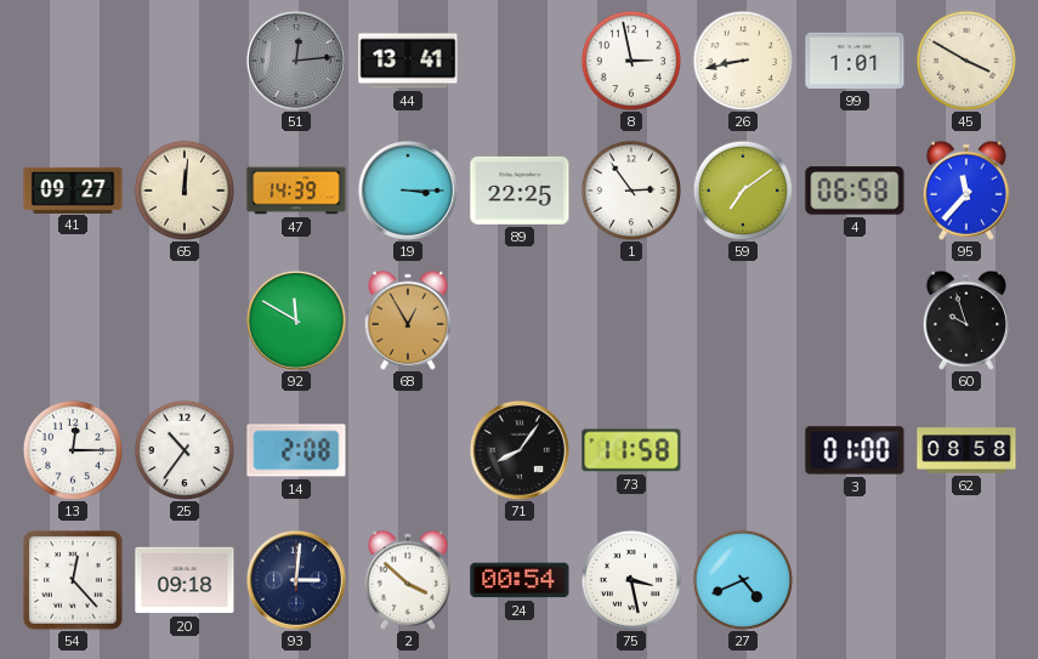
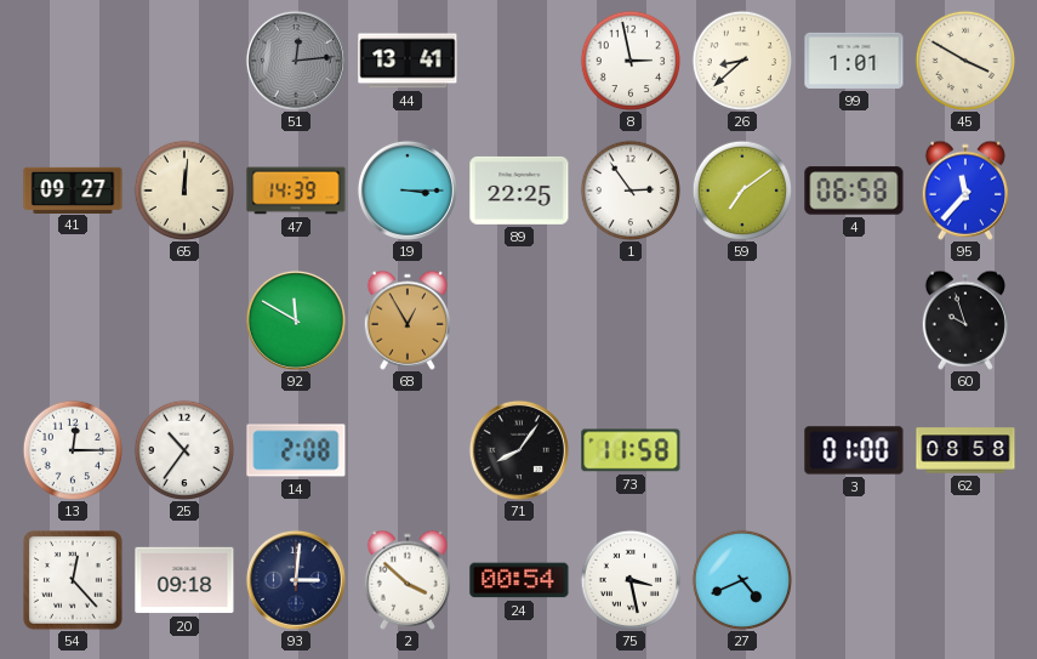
26: 8:43 -> 8:38
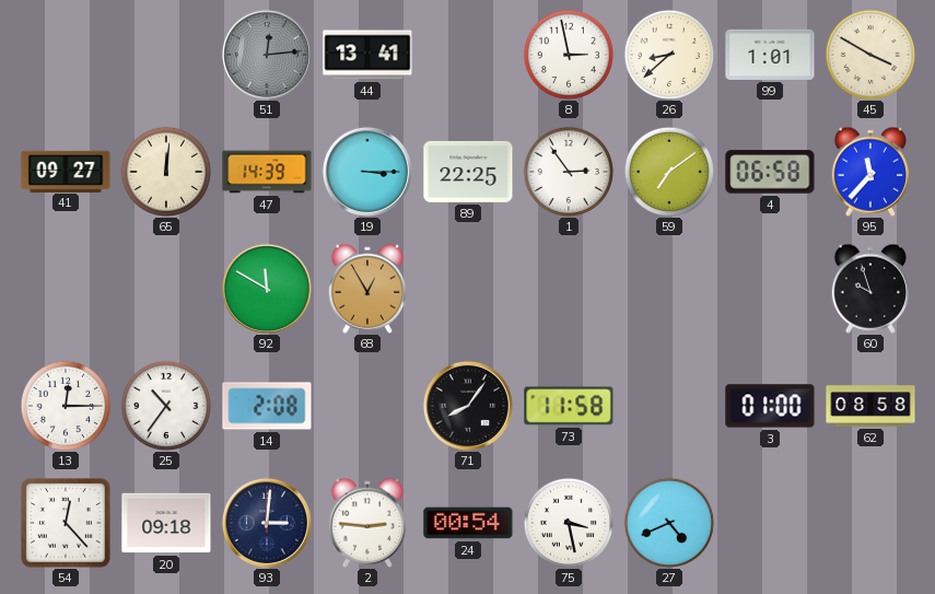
2: 3:52 -> 2:46
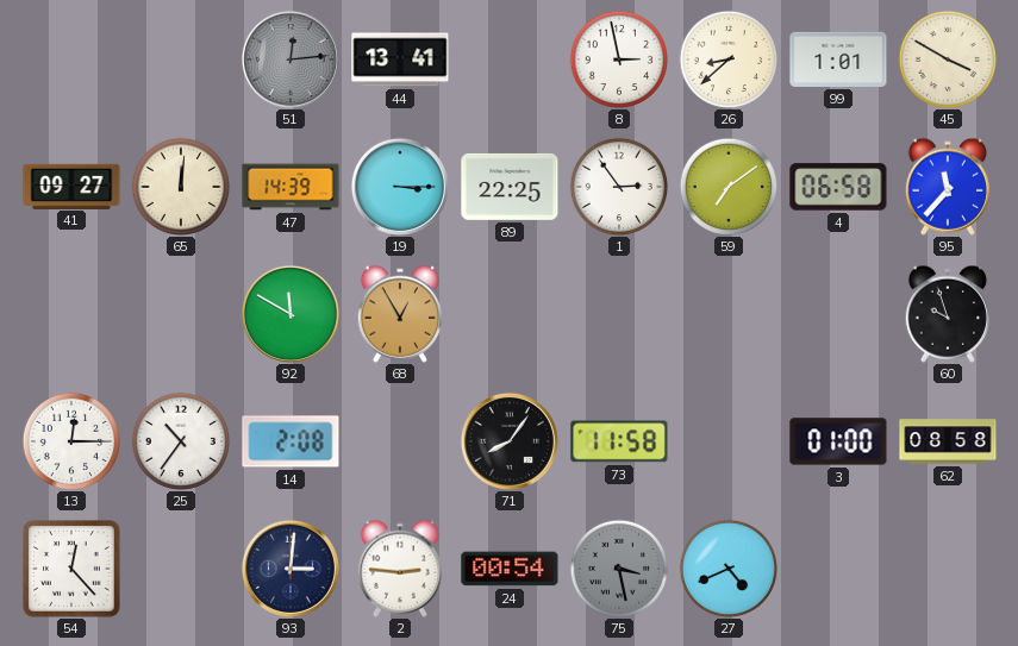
20: 09:18 -> none
75 dial: white -> grey
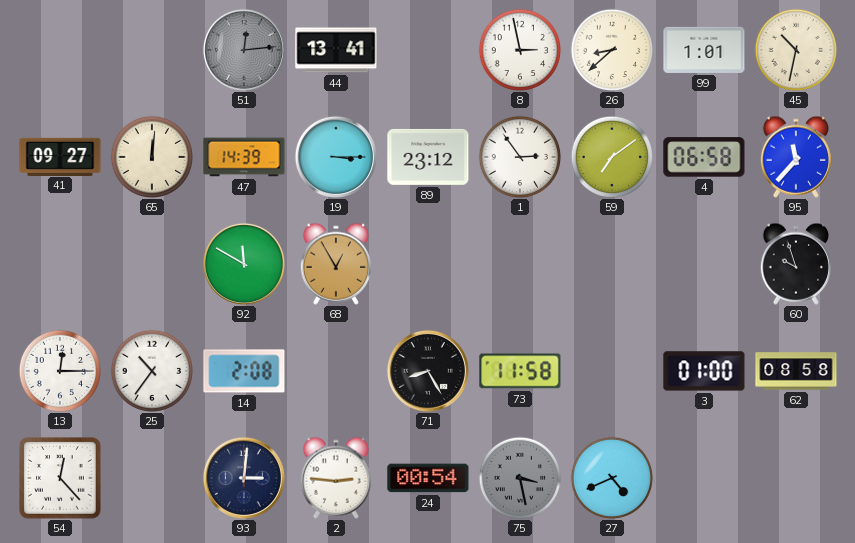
45: 3:50 -> 10:32
89: 22:25 -> 23:12
71: 8:06 -> 8:25
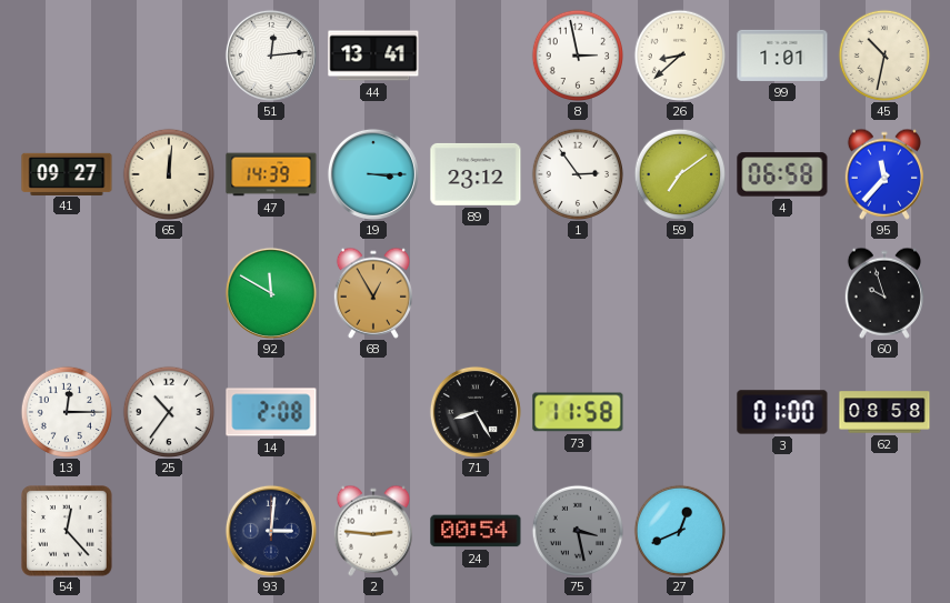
51 dial: grey -> white
27: 4:41 -> 12:41
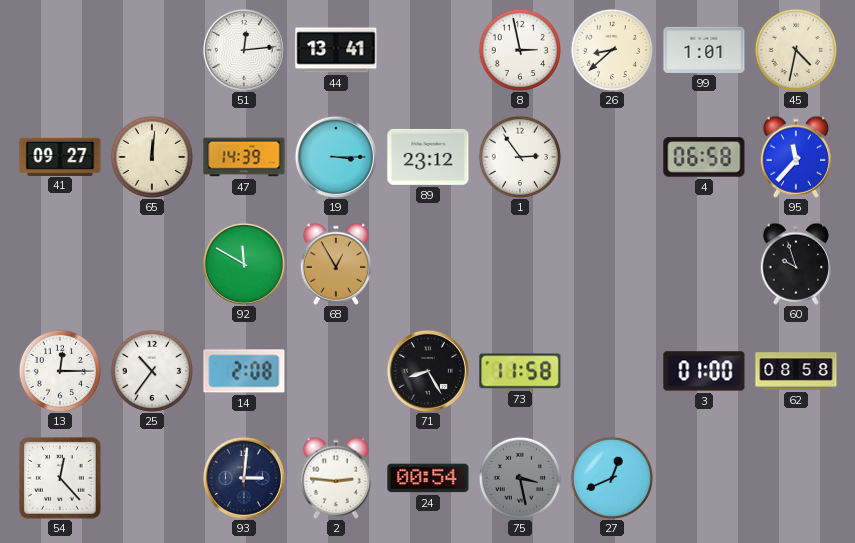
45: 10:32 -> 4:32
59: 7:09 -> none
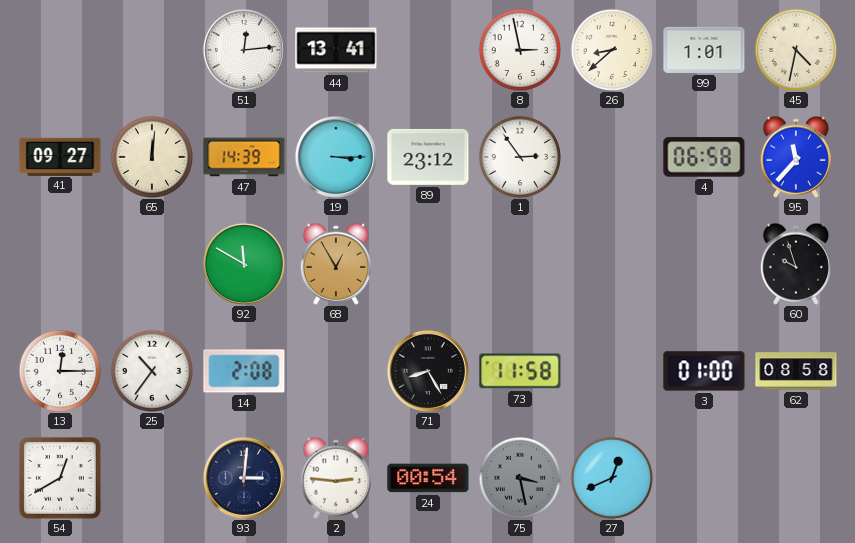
54: 12:23 -> 12:40
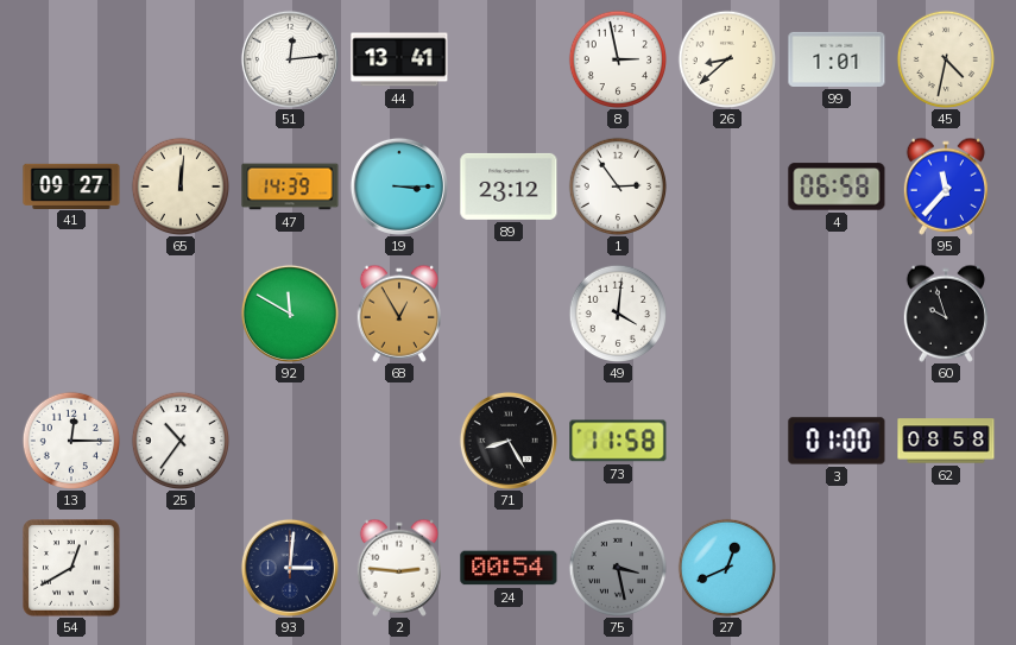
49: none -> 4:01
14: 2:08 -> none
